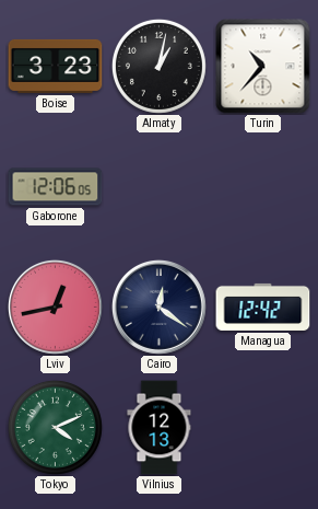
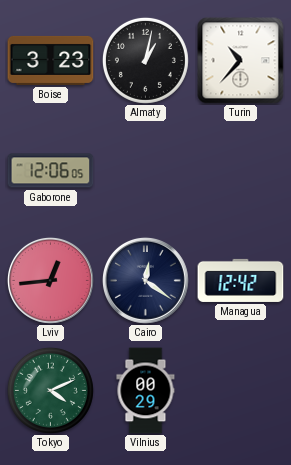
Lviv: 12:43 -> 12:44
Vilnius: 12:13 -> 00:29
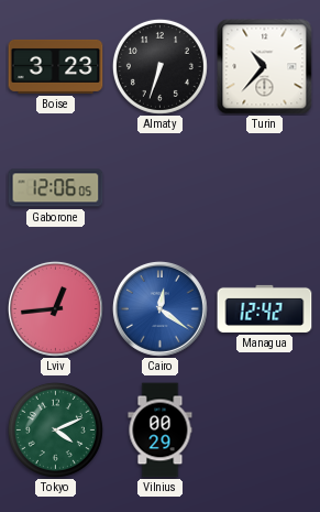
Almaty: 1:02 -> 6:33
Cairo dial: navy -> blue
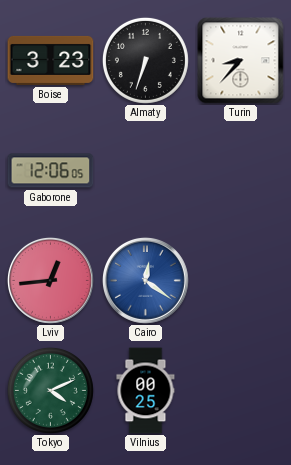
Turin: 10:37 -> 8:37
Managua: 12:42 -> none
Vilnius: 00:29 -> 00:25
